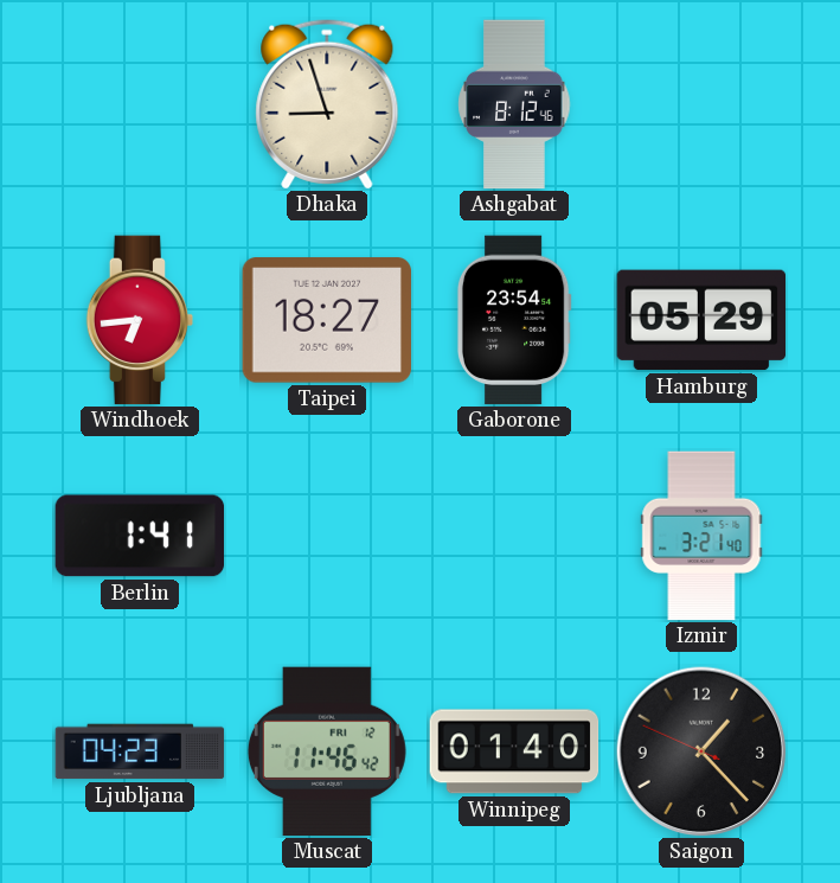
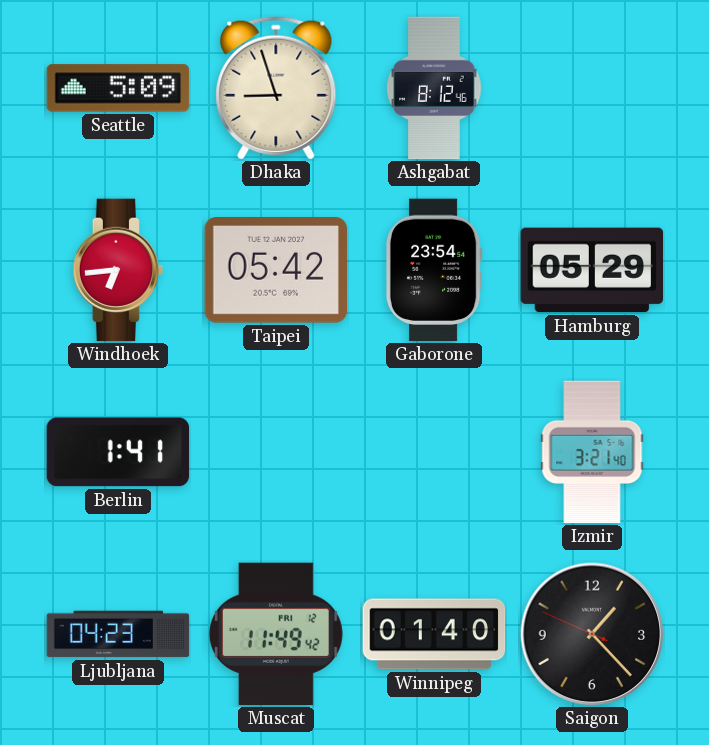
Seattle: none -> 5:09
Taipei: 18:27 -> 05:42
Muscat: 11:46 -> 11:49
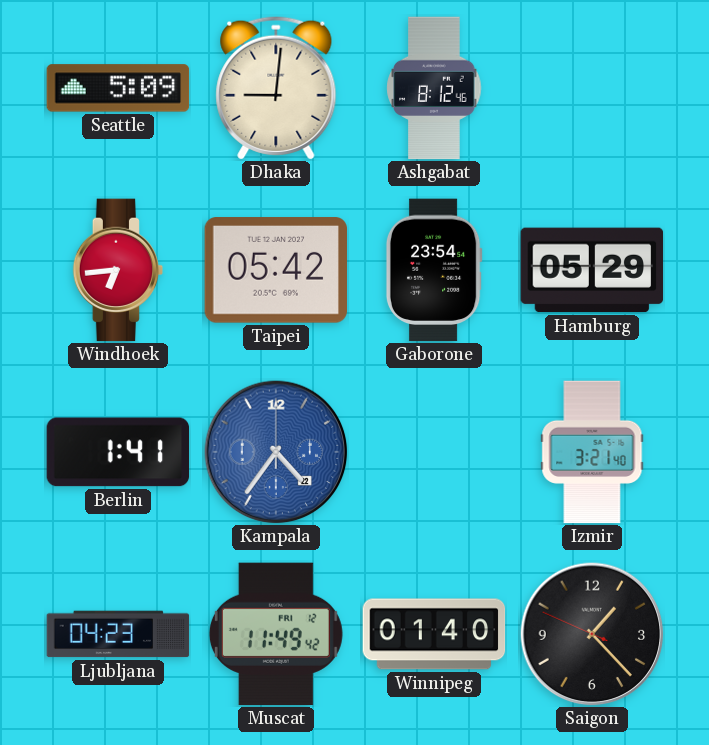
Dhaka: 8:57 -> 9:01
Kampala: none -> 4:36
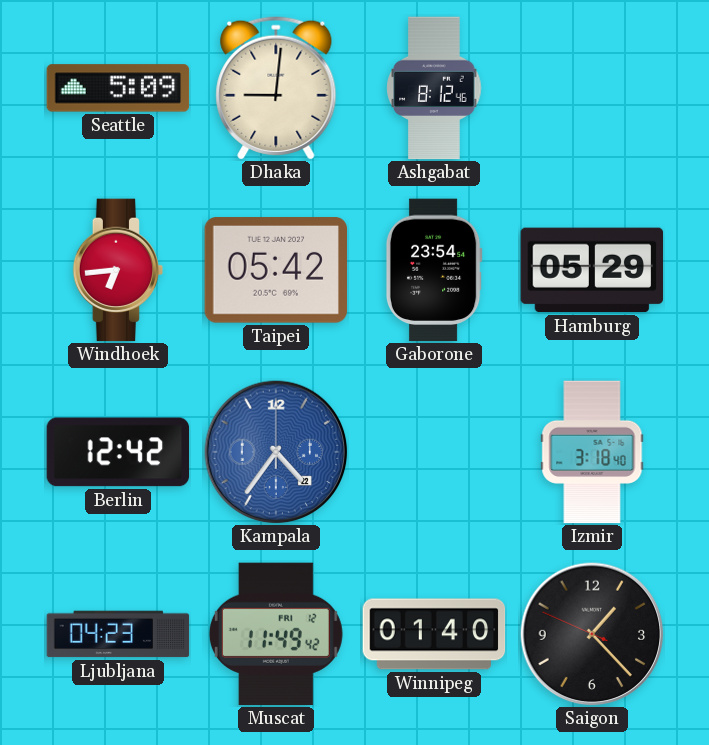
Berlin: 1:41 -> 12:42
Izmir: 3:21 -> 3:18
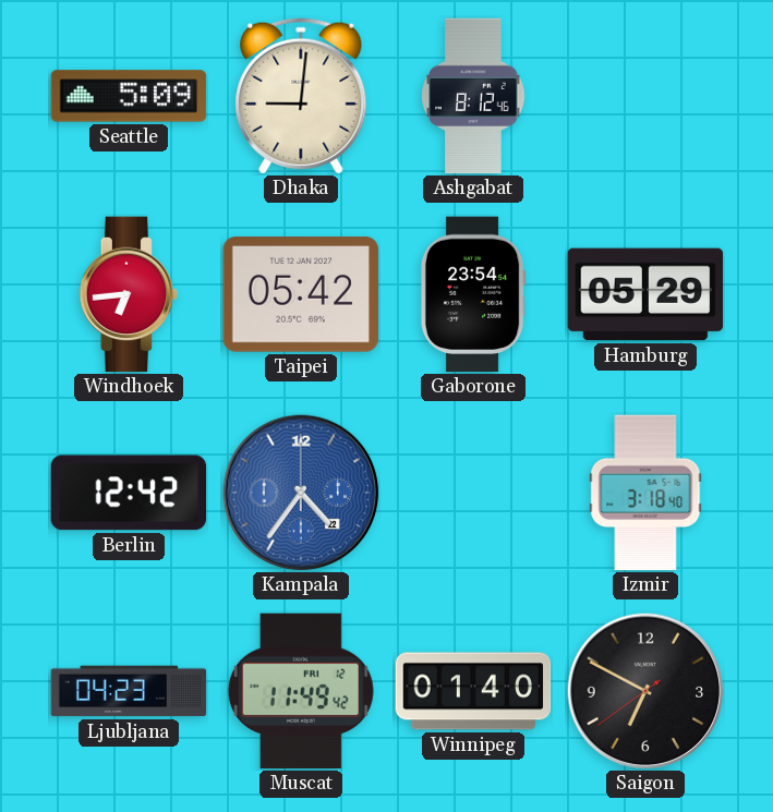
Saigon: 1:22 -> 6:49
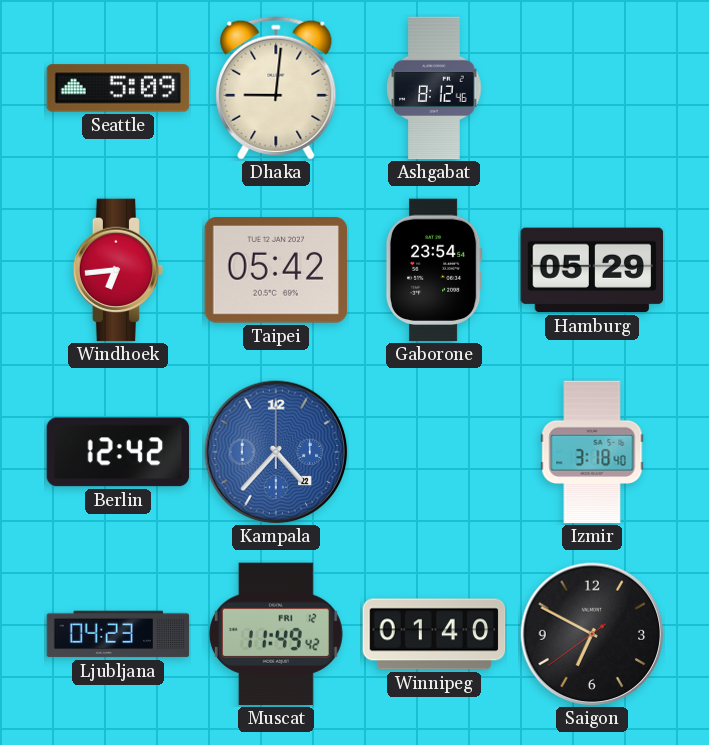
Kampala: 4:36 -> 4:37
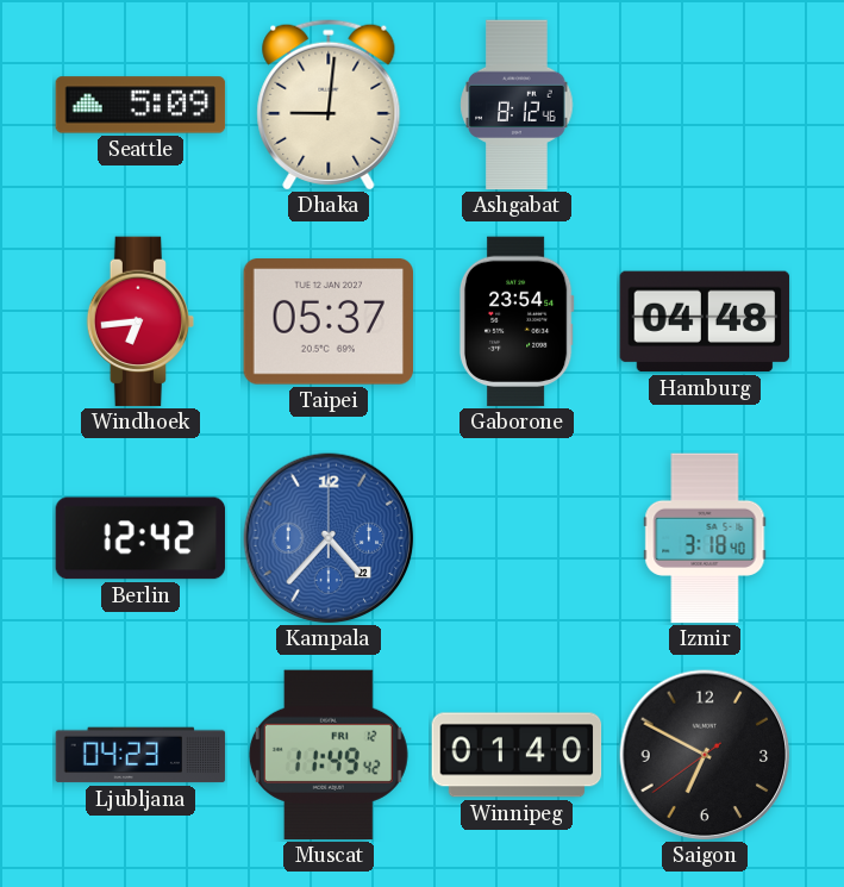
Taipei: 05:42 -> 05:37
Hamburg: 05:29 -> 04:48
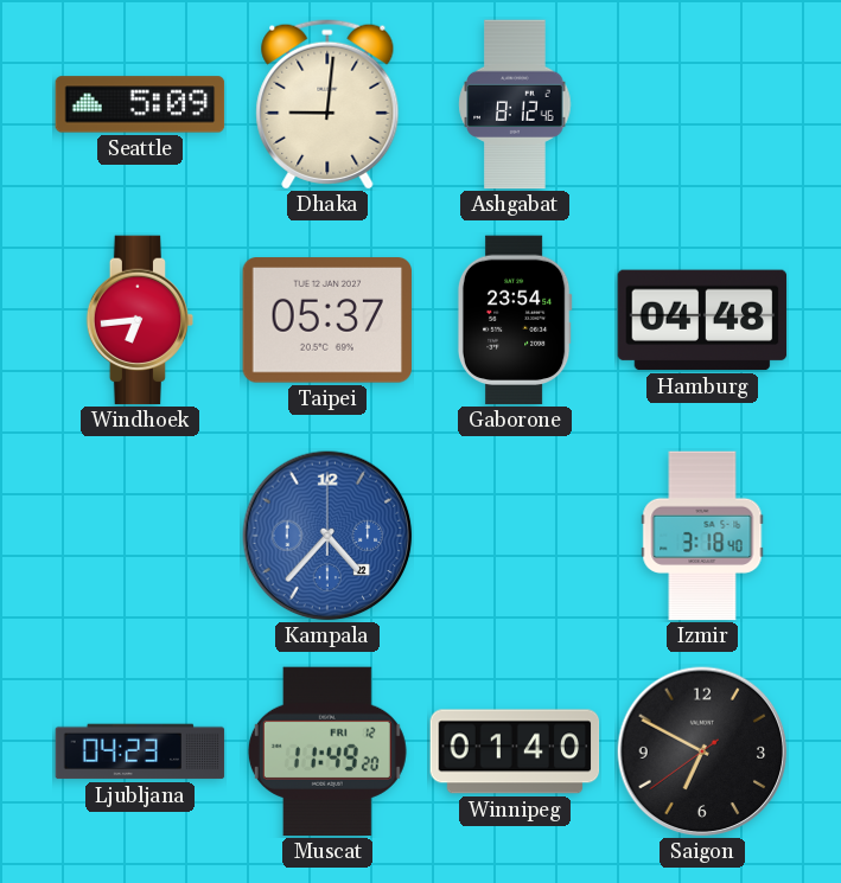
Berlin: 12:42 -> none
Muscat: 11:49:42 -> 11:49:20
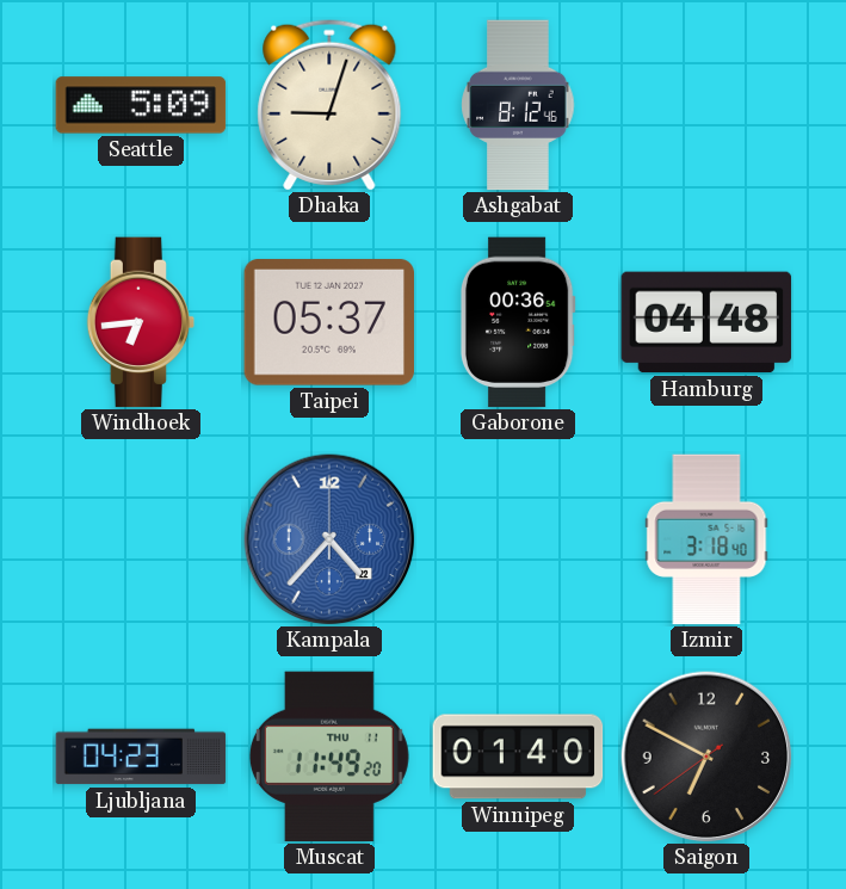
Dhaka: 9:01 -> 9:03
Gaborone: 23:54 -> 00:36
Muscat date: FRI 12 -> THU 11
